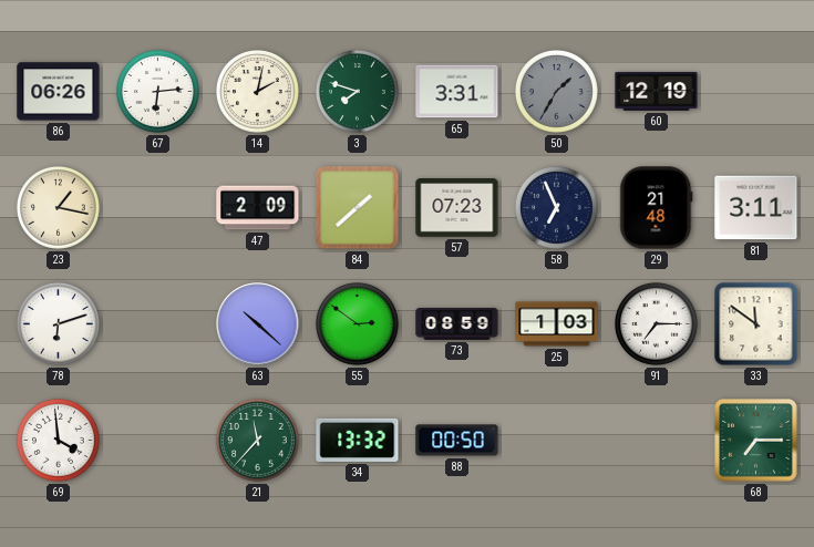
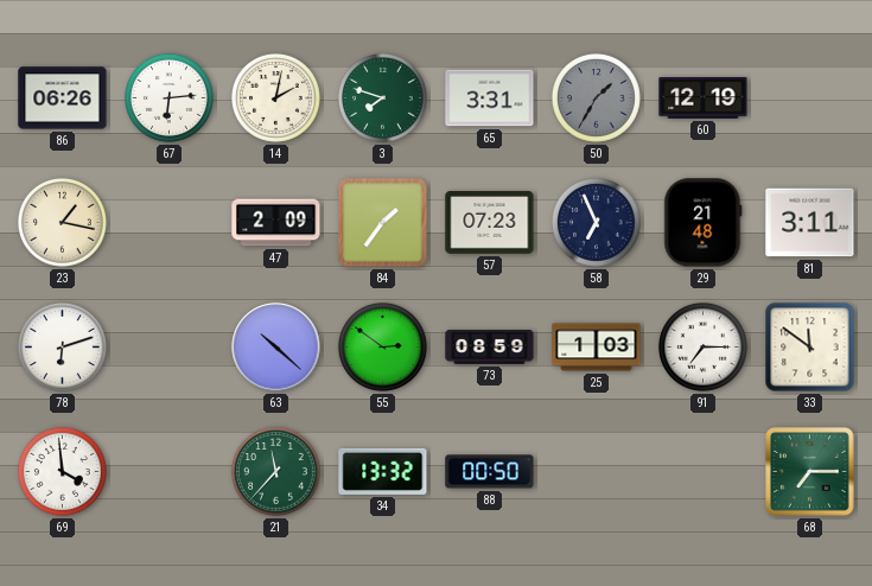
84: 1:38 -> 1:36
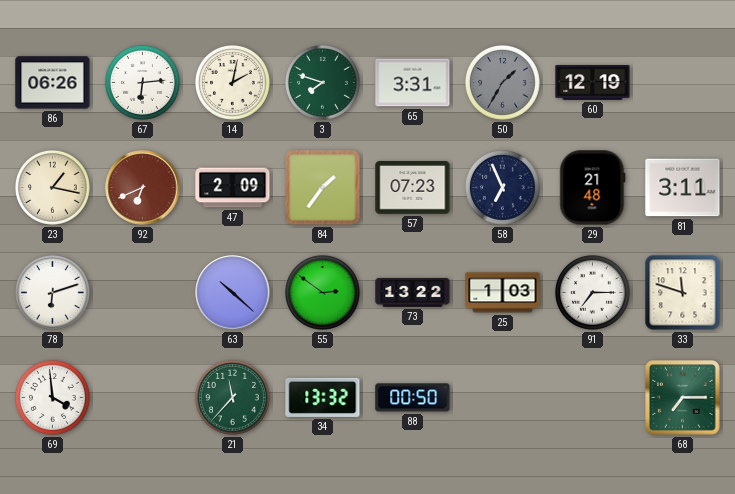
92: none -> 6:41
73: 08:59 -> 13:22
33: 11:51 -> 11:48
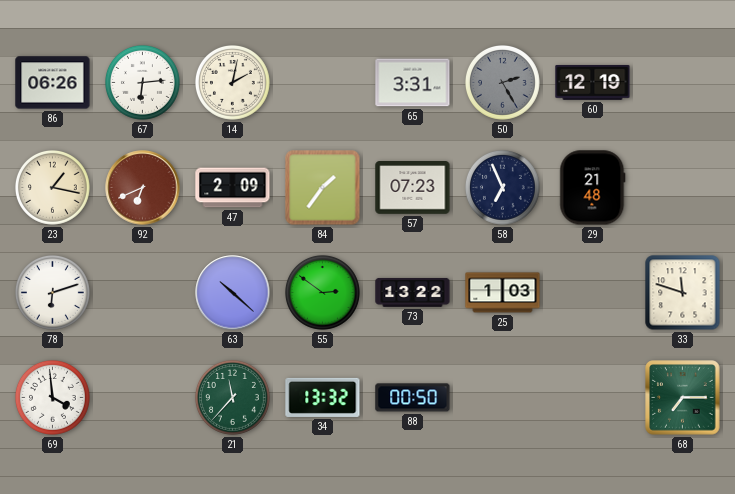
3: 7:48 -> none
50: 1:35 -> 2:25
81: 3:11 -> none
91: 7:15 -> none
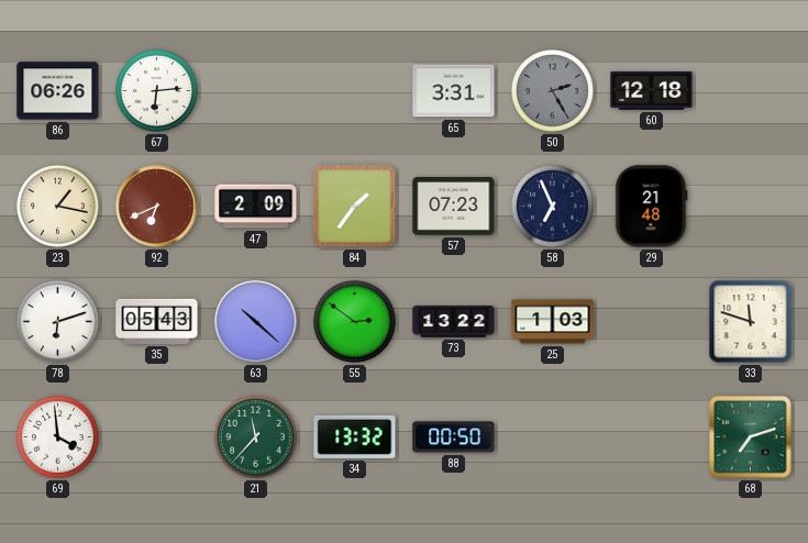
14: 2:02 -> none
60: 12:19 -> 12:18
35: none -> 05:43
68: 7:15 -> 7:12
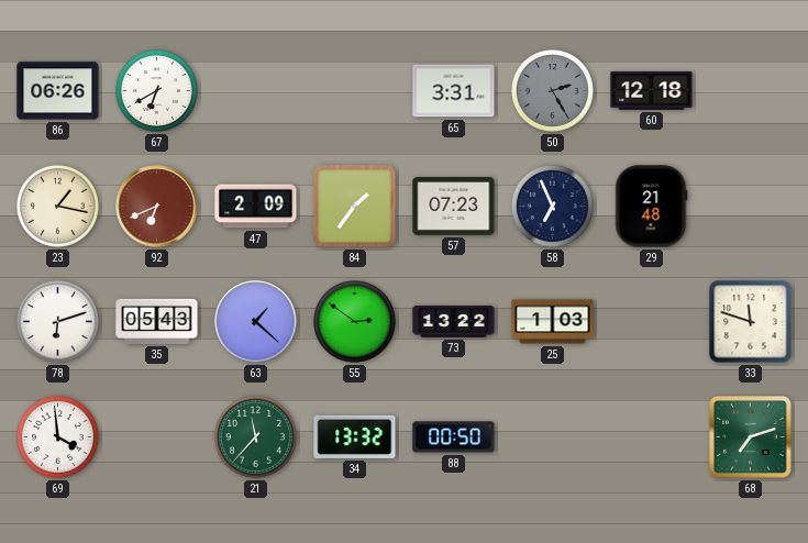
67: 6:14 -> 6:40
63: 10:22 -> 1:22
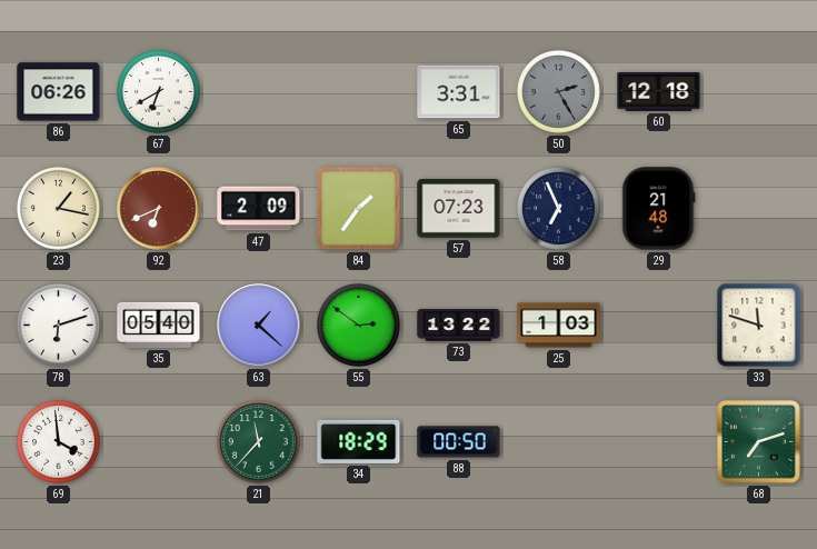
35: 05:43 -> 05:40
34: 13:32 -> 18:29
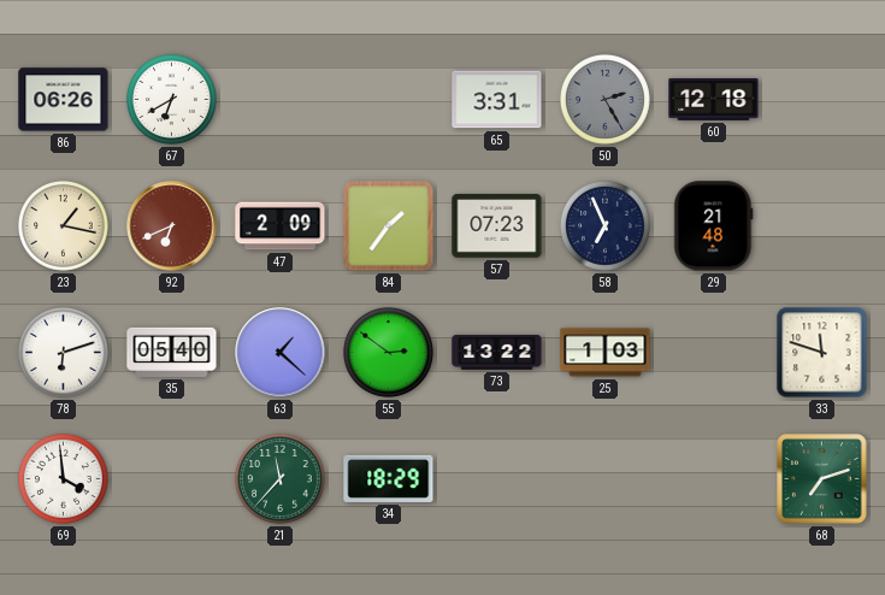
88: 00:50 -> none
